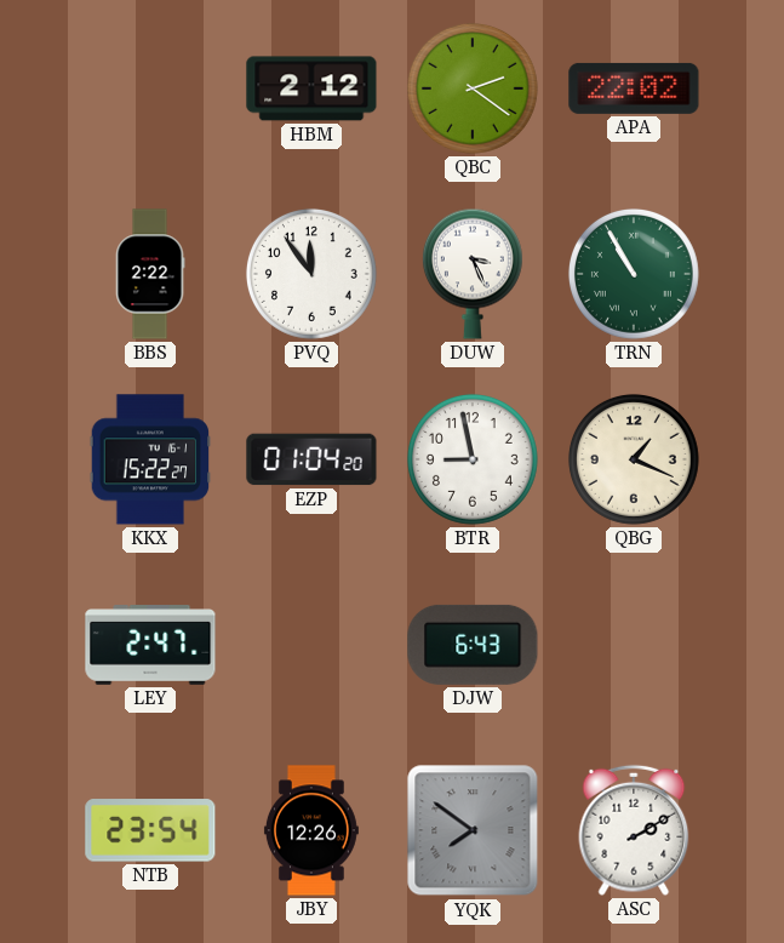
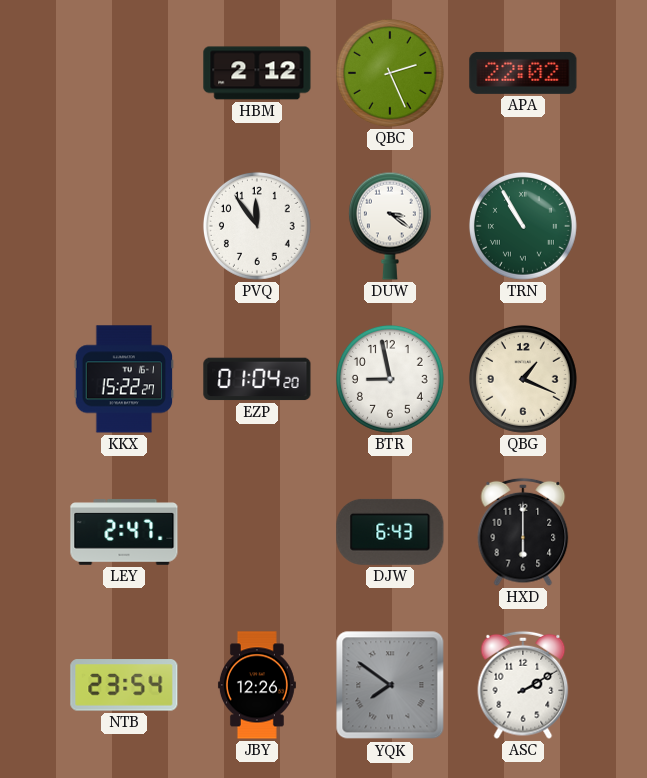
QBC: 2:21 -> 2:26
BBS: 2:22 -> none
DUW: 3:26 -> 3:21
HXD: none -> 6:00
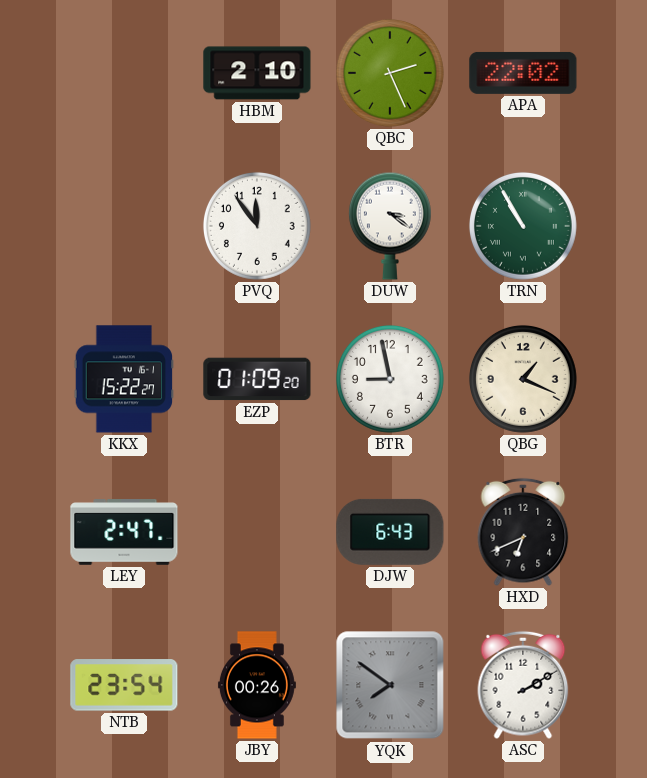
HBM: 2:12 -> 2:10
EZP: 01:04 -> 01:09
HXD: 6:00 -> 6:41
JBY: 12:26 -> 00:26
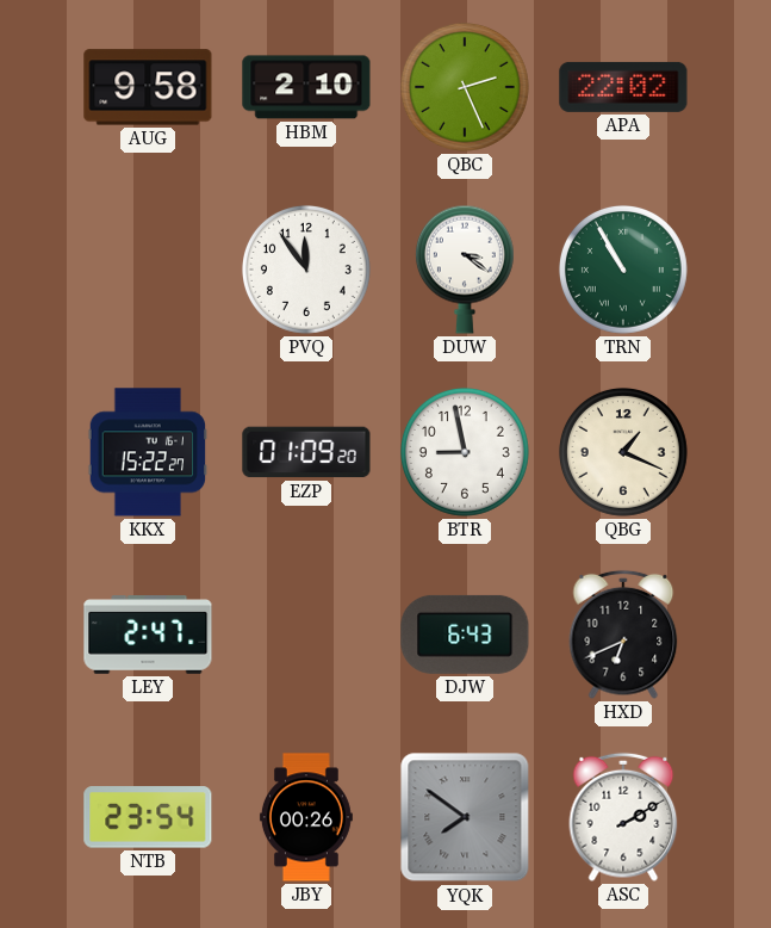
AUG: none -> 9:58
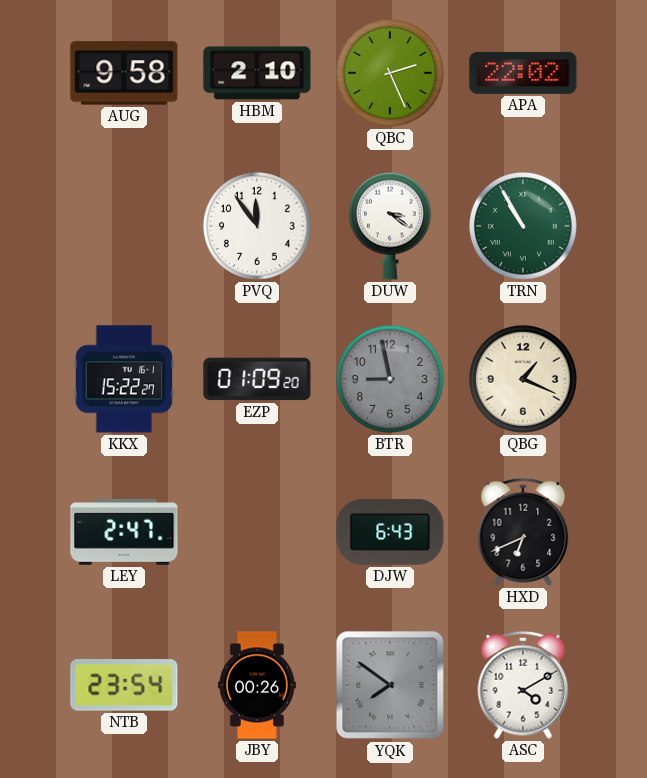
BTR dial: white -> grey
ASC: 2:10 -> 4:10
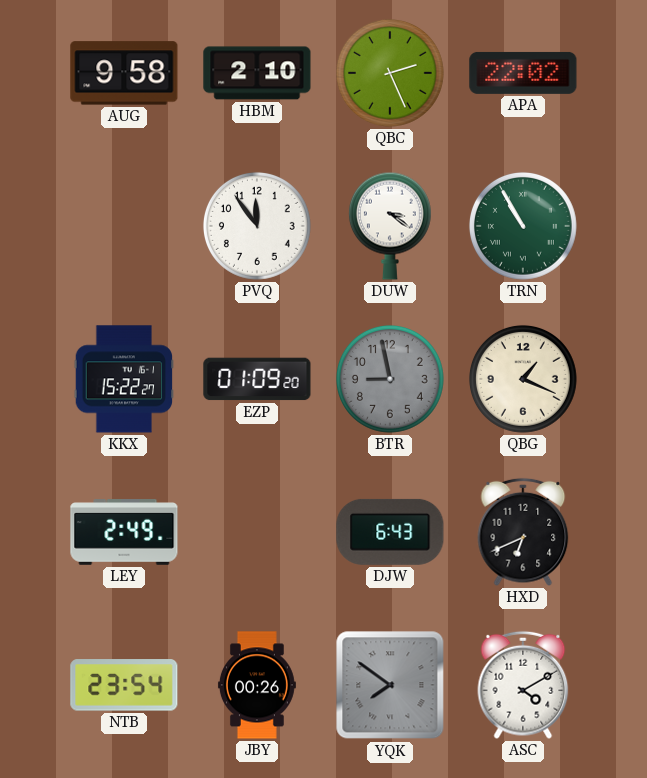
LEY: 2:47 -> 2:49
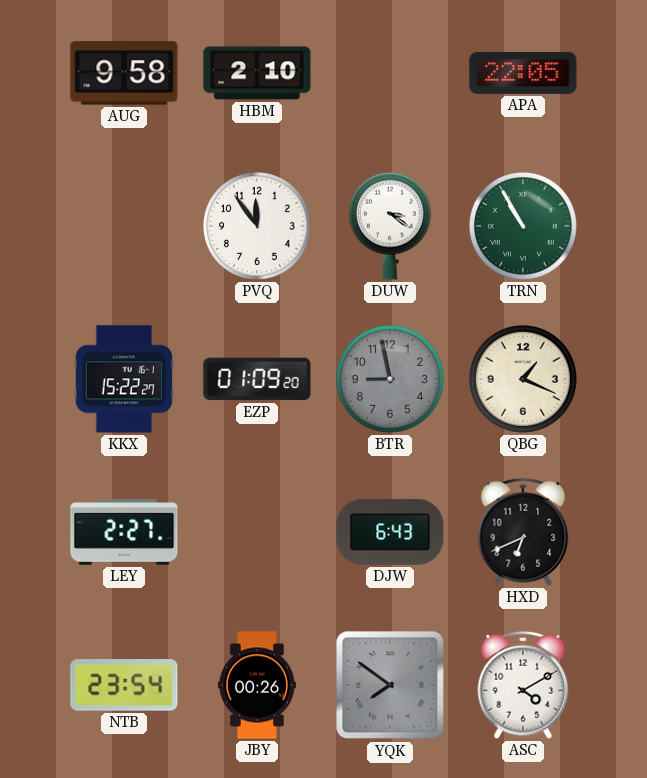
QBC: 2:26 -> none
APA: 22:02 -> 22:05
LEY: 2:49 -> 2:27
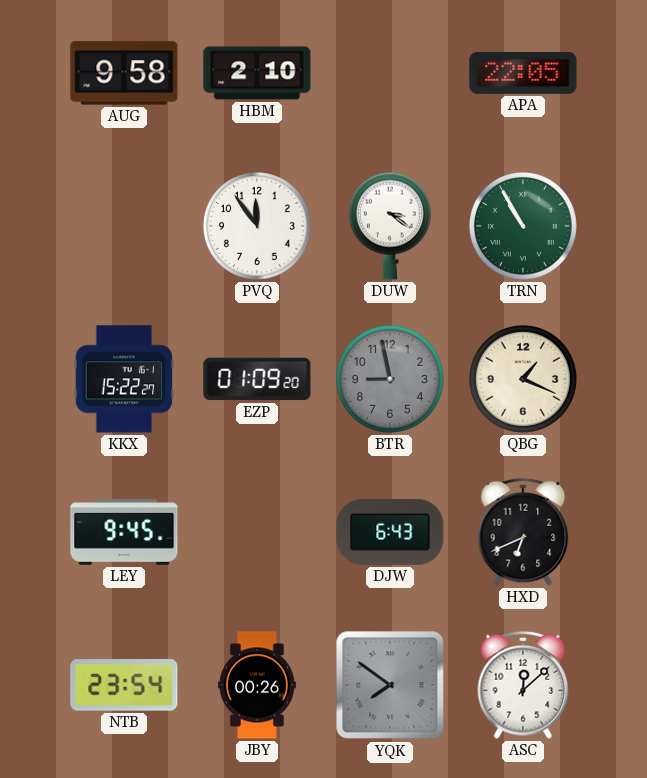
LEY: 2:27 -> 9:45
ASC: 4:10 -> 12:08
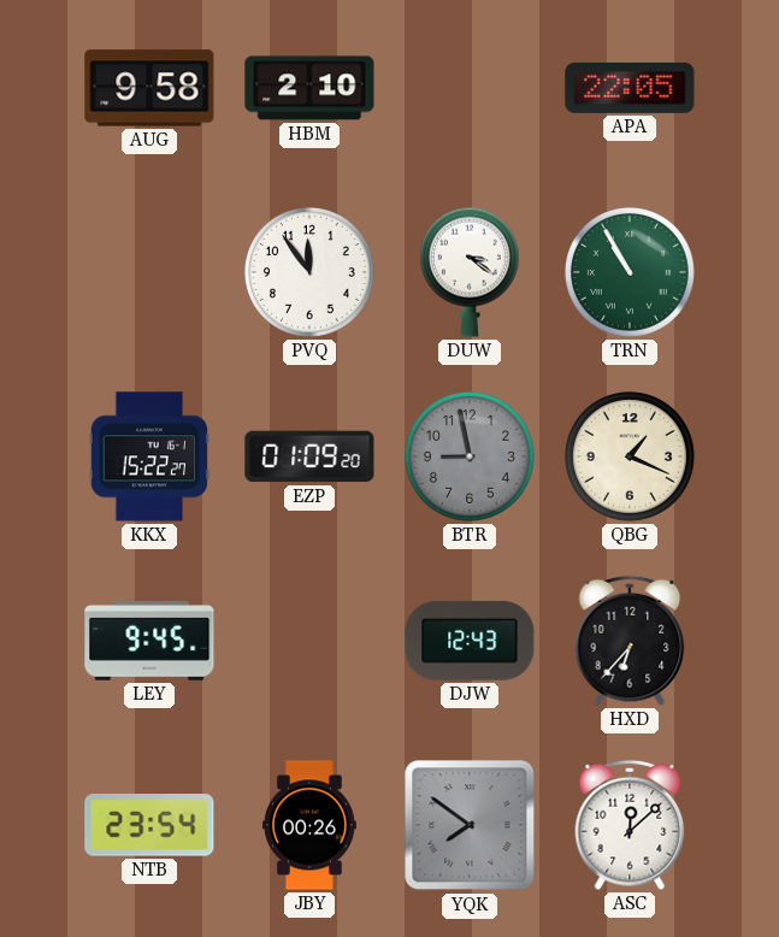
DJW: 6:43 -> 12:43
HXD: 6:41 -> 6:37
